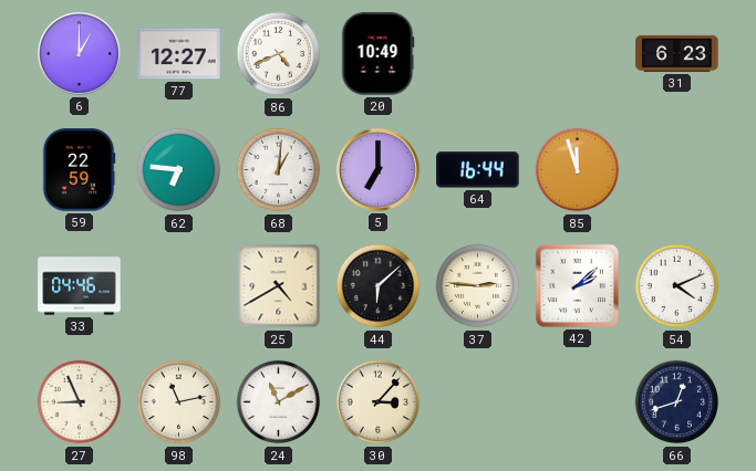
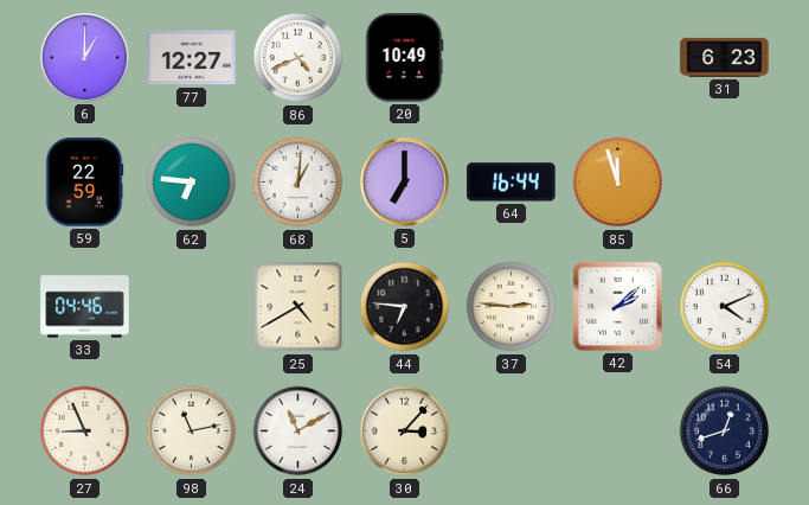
44: 6:08 -> 6:46
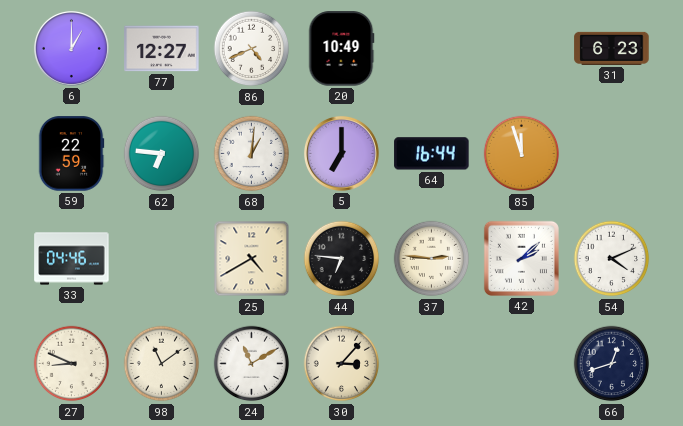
27: 8:56 -> 8:49
98: 11:13 -> 11:09
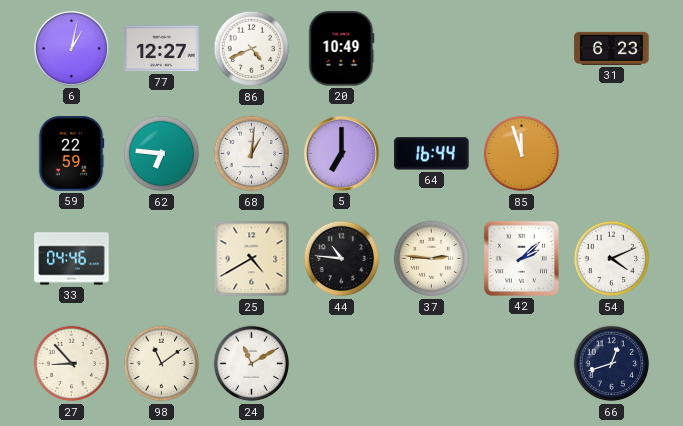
6: 1:00 -> 1:02
44: 6:46 -> 10:46
27: 8:49 -> 8:53
30: 3:07 -> none
